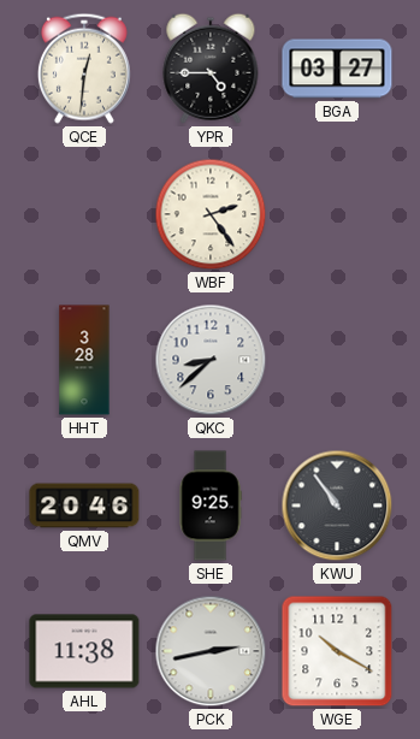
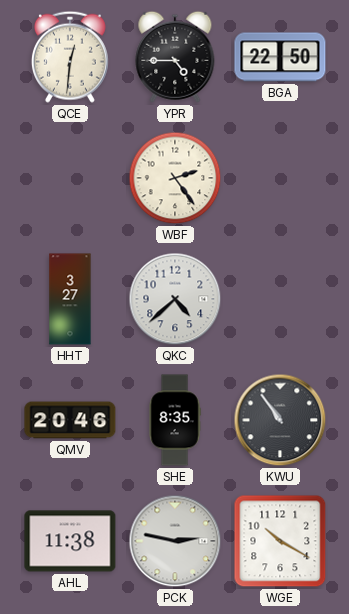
BGA: 03:27 -> 22:50
HHT: 3:28 -> 3:27
QKC: 8:38 -> 4:38
SHE: 9:25 -> 8:35
PCK: 2:43 -> 2:47
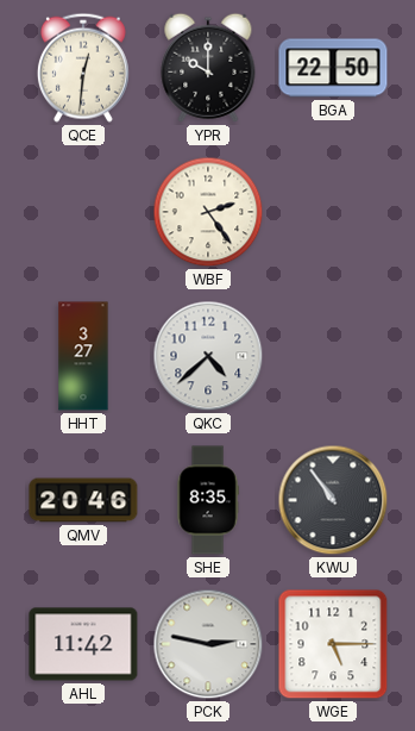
YPR: 4:45 -> 10:00
AHL: 11:38 -> 11:42
WGE: 10:20 -> 5:15
